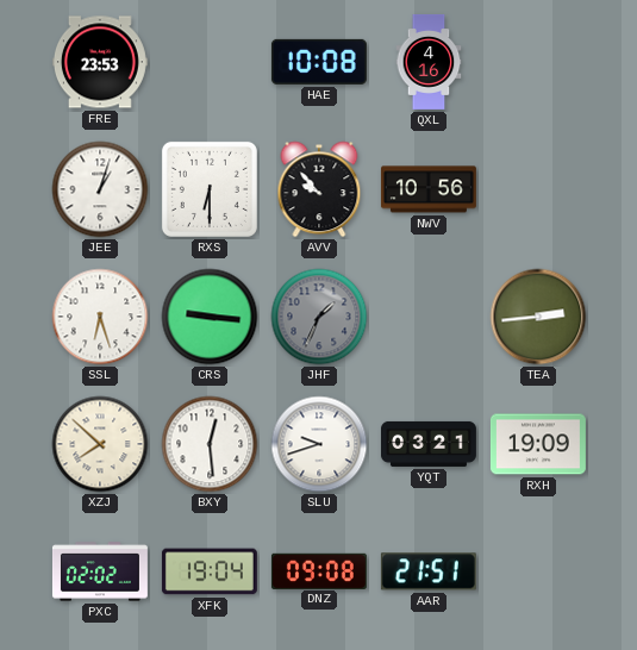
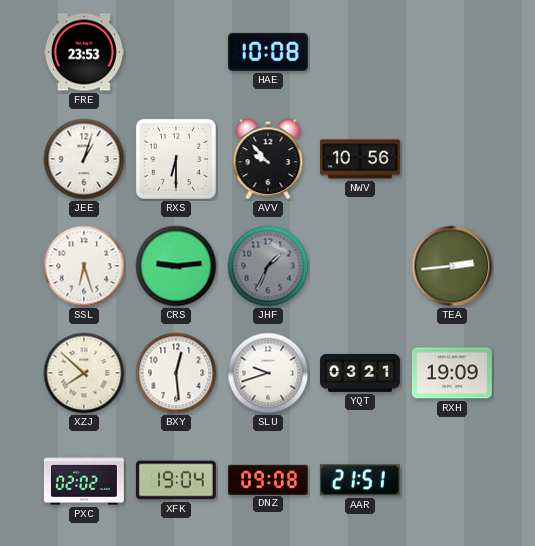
QXL: 4:16 -> none
CRS: 9:16 -> 9:14
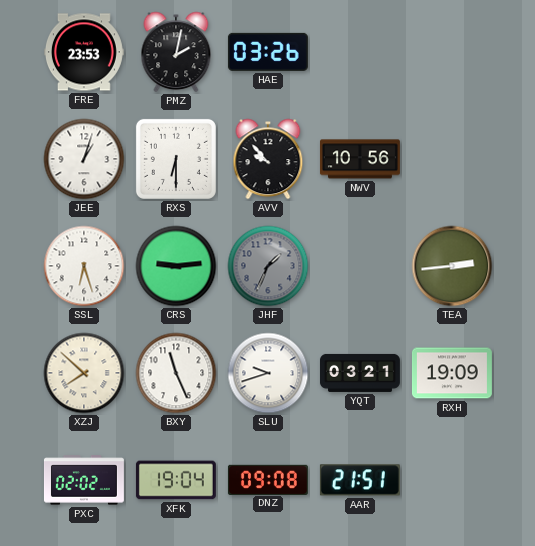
PMZ: none -> 2:02
HAE: 10:08 -> 03:26
BXY: 12:29 -> 11:26
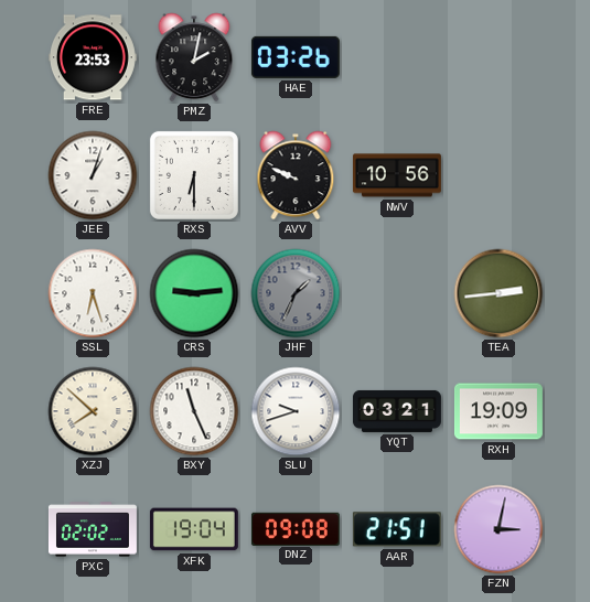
AVV: 9:53 -> 9:49
FZN: none -> 3:02
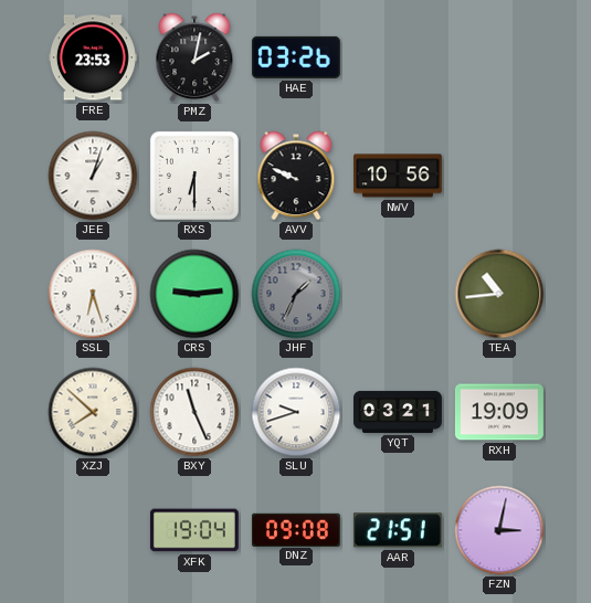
TEA: 2:44 -> 10:44
PXC: 02:02 -> none
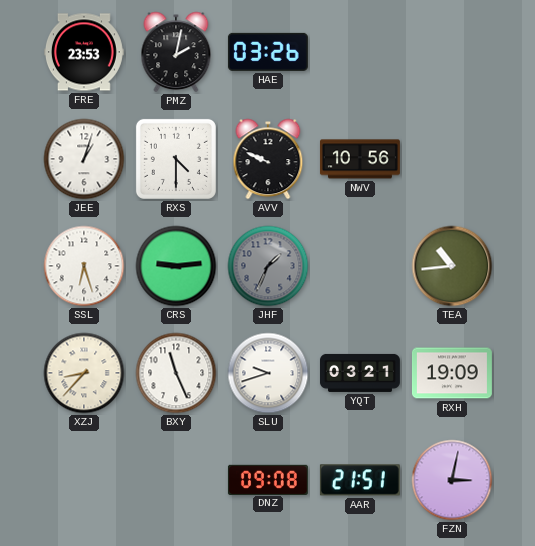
RXS: 6:30 -> 4:30
XZJ: 7:52 -> 8:37
XFK: 19:04 -> none
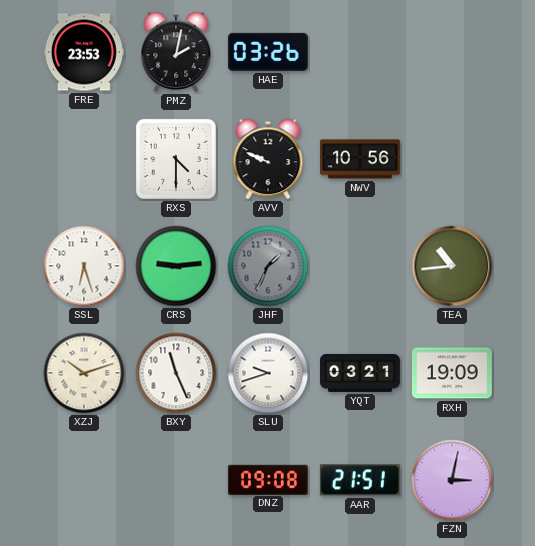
JEE: 1:03 -> none
XZJ: 8:37 -> 10:12
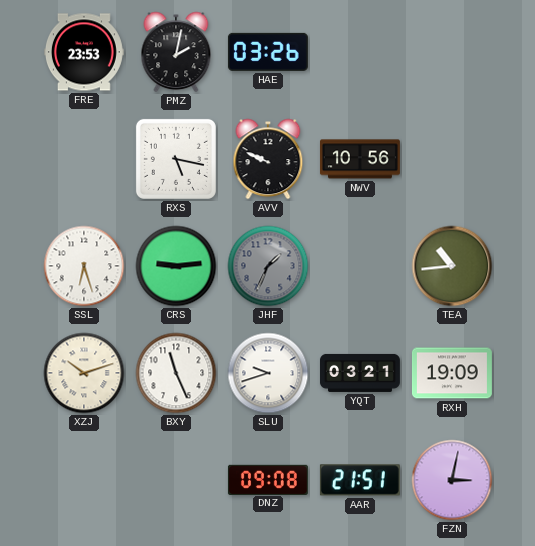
RXS: 4:30 -> 5:17
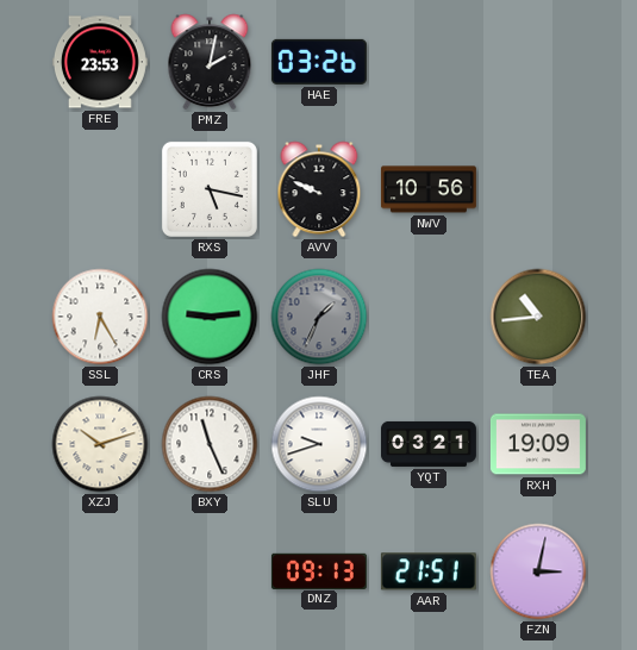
SSL: 6:27 -> 6:25
DNZ: 09:08 -> 09:13
